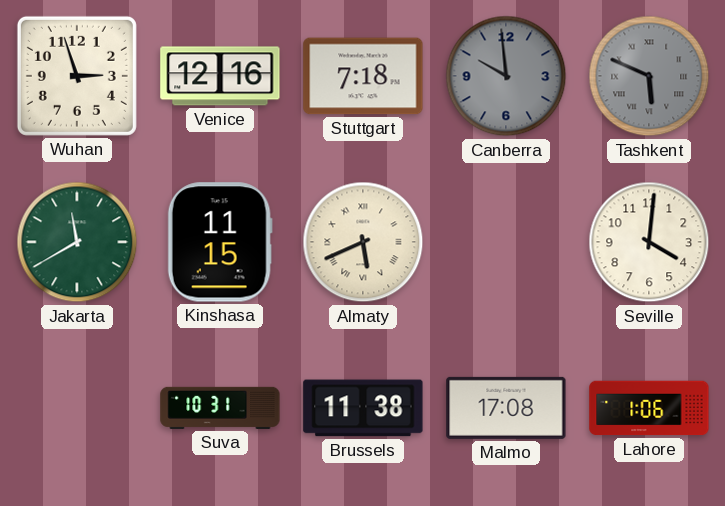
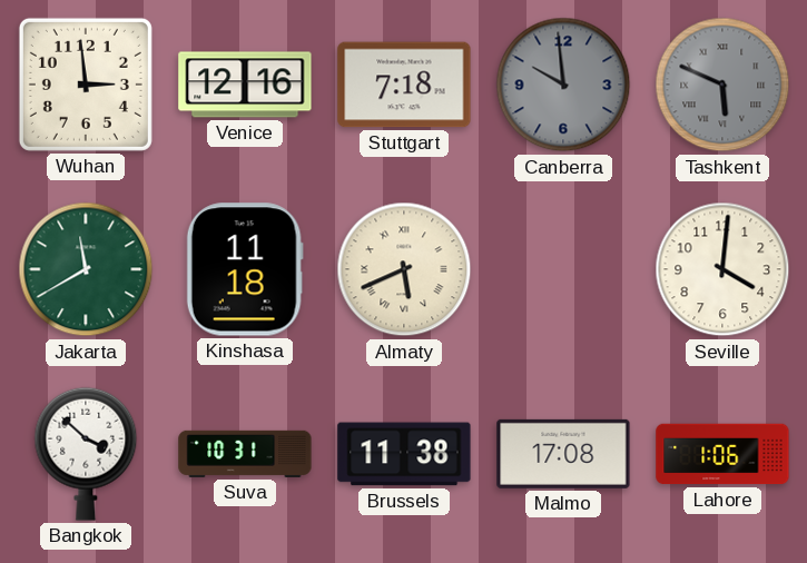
Wuhan: 2:57 -> 2:59
Kinshasa: 11:15 -> 11:18
Bangkok: none -> 3:52
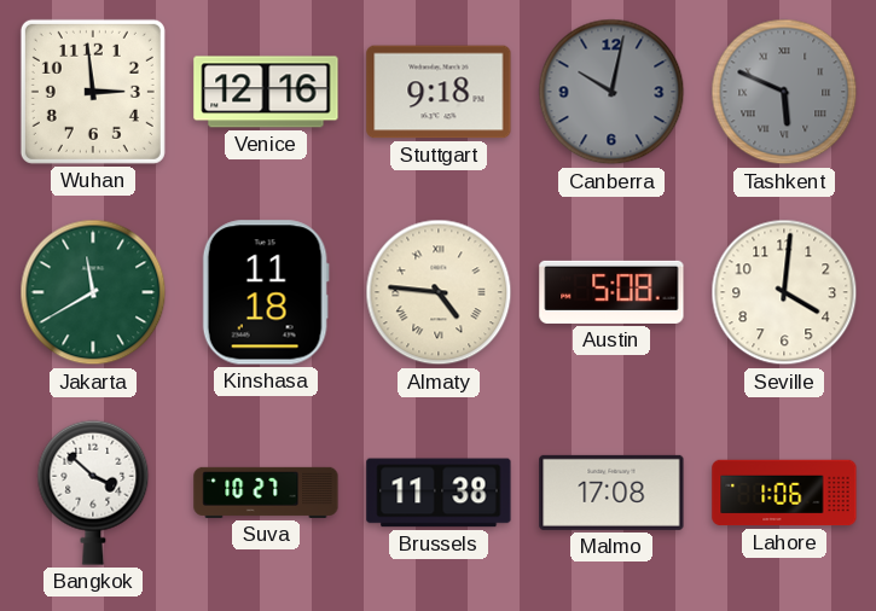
Stuttgart: 7:18 -> 9:18
Canberra: 9:59 -> 10:02
Almaty: 5:41 -> 4:46
Austin: none -> 5:08
Suva: 10:31 -> 10:27
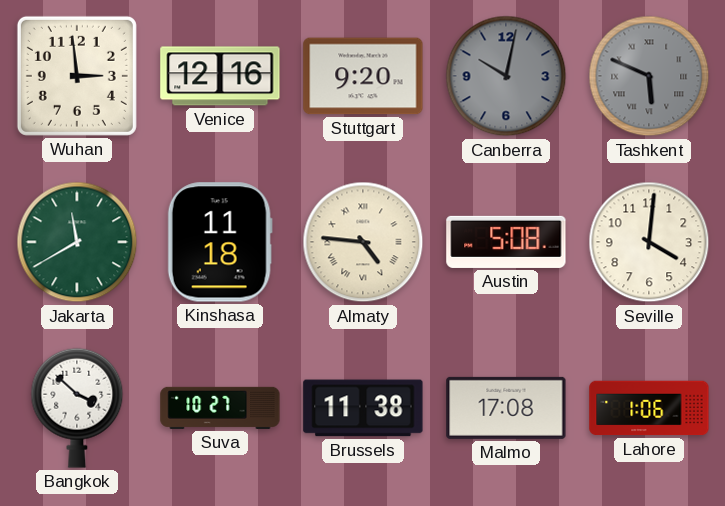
Stuttgart: 9:18 -> 9:20
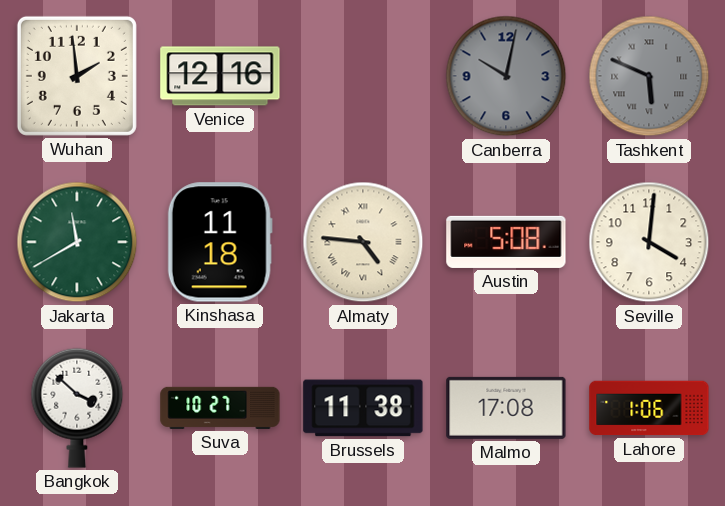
Wuhan: 2:59 -> 1:59
Stuttgart: 9:20 -> none
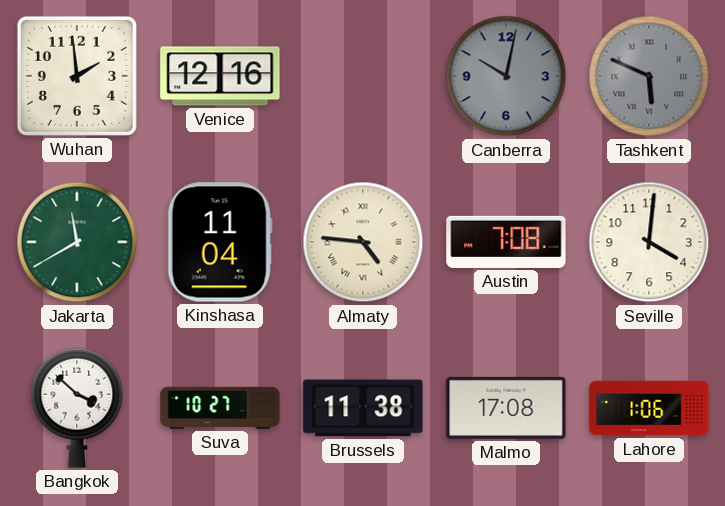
Kinshasa: 11:18 -> 11:04
Austin: 5:08 -> 7:08
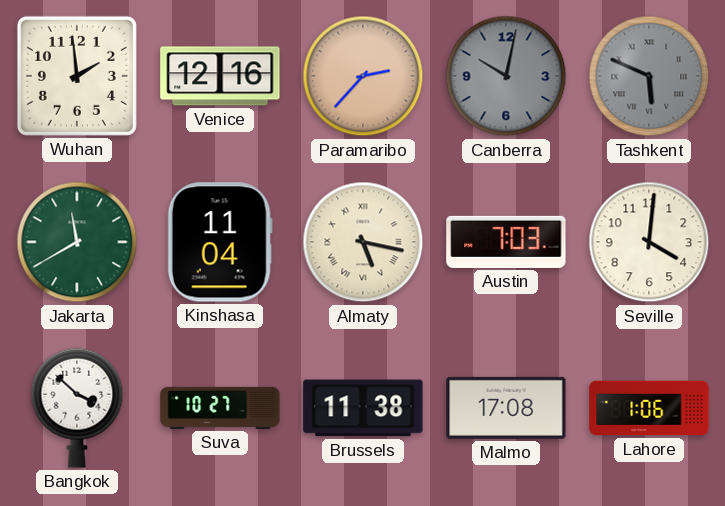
Paramaribo: none -> 2:37
Almaty: 4:46 -> 5:17
Austin: 7:08 -> 7:03
